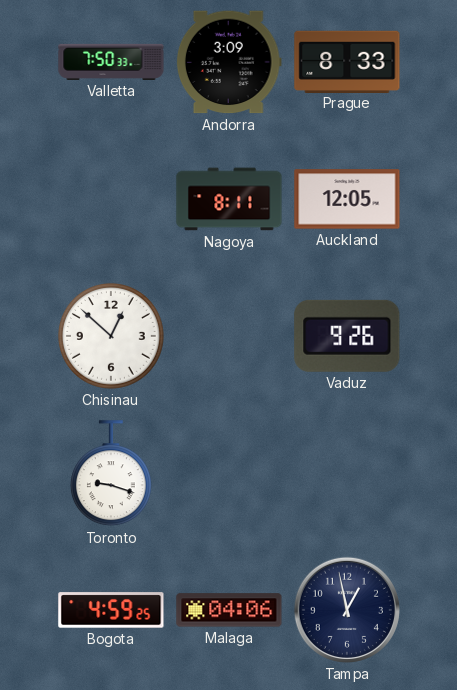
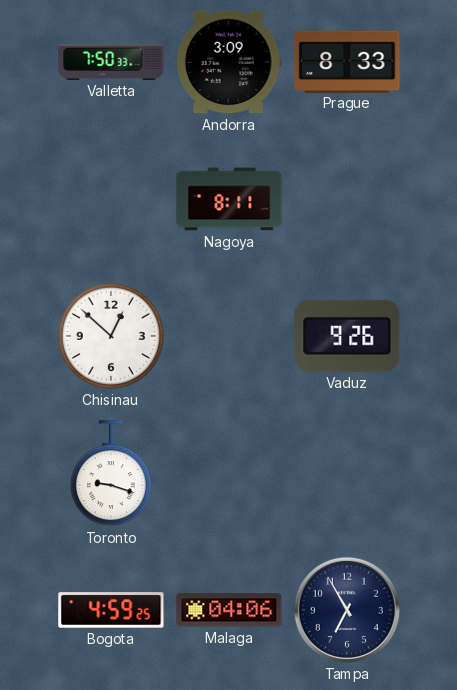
Auckland: 12:05 -> none
Tampa: 12:58 -> 6:55
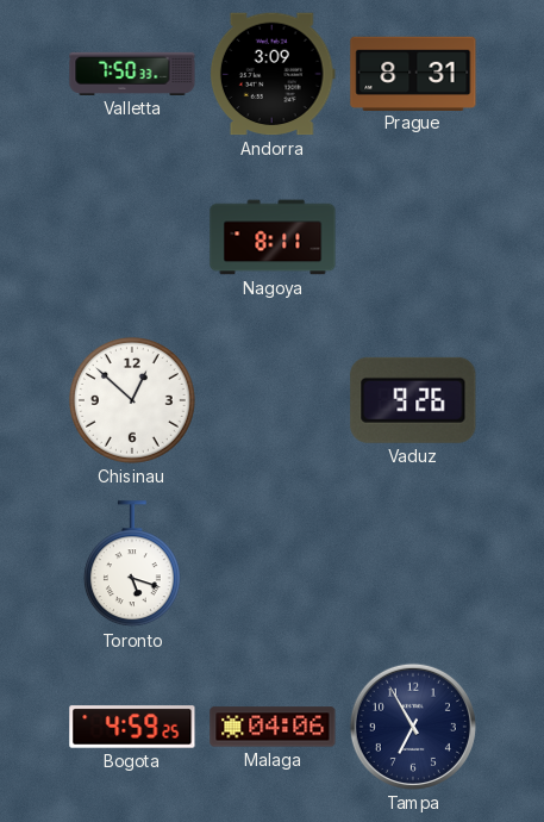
Prague: 8:33 -> 8:31
Toronto: 9:18 -> 5:18
